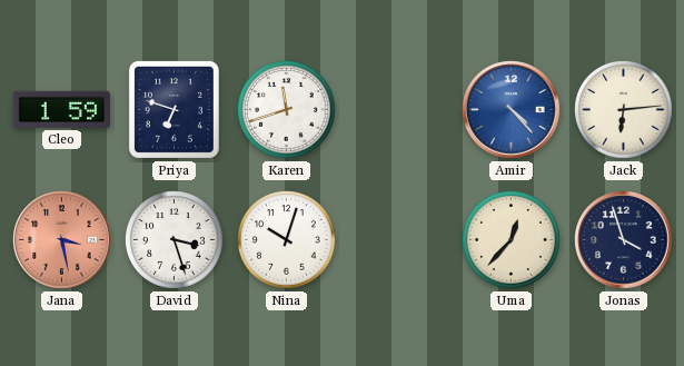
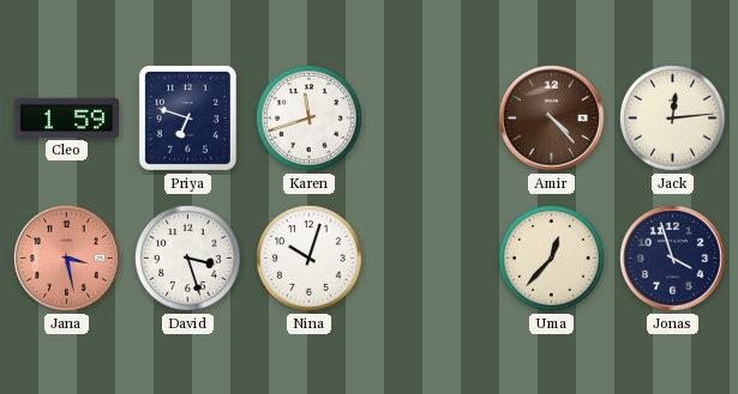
Amir dial: blue -> brown
Jack: 6:14 -> 12:14
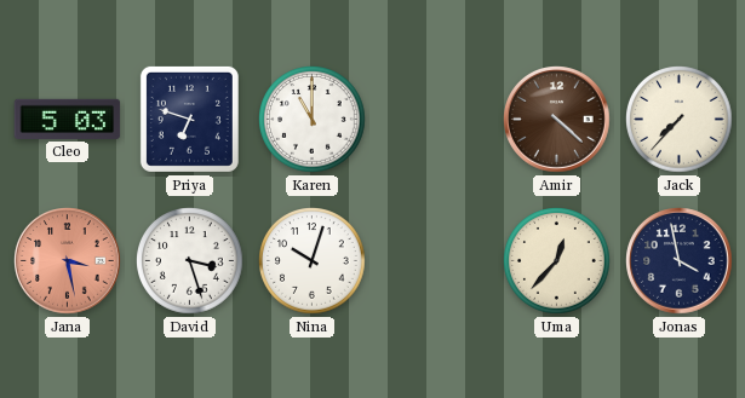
Cleo: 1:59 -> 5:03
Karen: 11:42 -> 11:00
Amir: 4:23 -> 4:22
Jack: 12:14 -> 7:37
Jonas: 3:57 -> 3:58
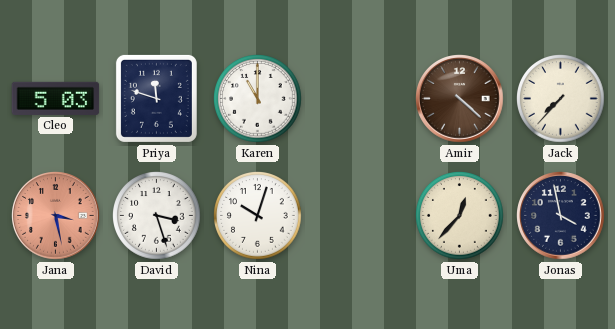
Priya: 6:48 -> 11:48
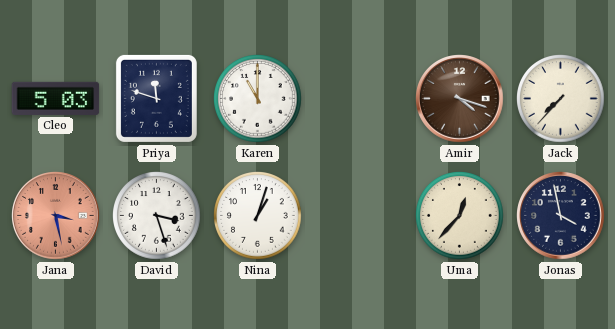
Amir: 4:22 -> 4:18
Nina: 10:03 -> 1:03
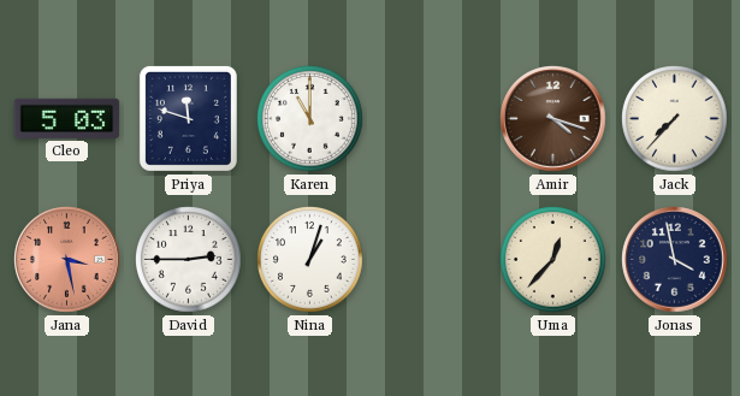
David: 3:27 -> 2:45
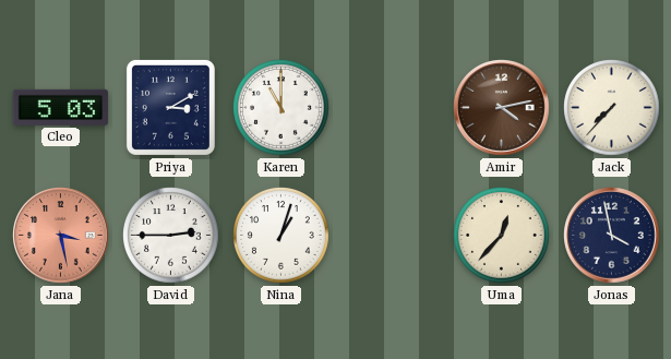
Priya: 11:48 -> 3:10
Amir: 4:18 -> 4:13
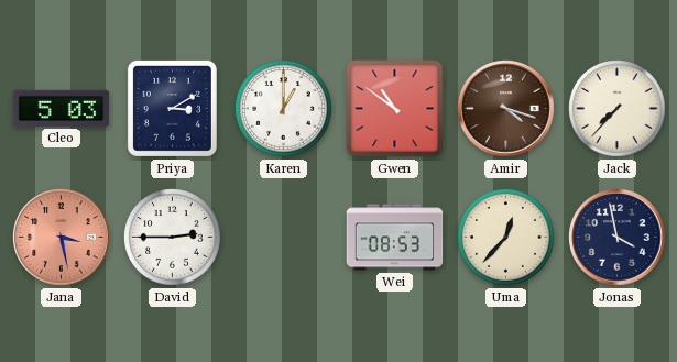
Karen: 11:00 -> 1:00
Gwen: none -> 10:51
Amir: 4:13 -> 4:18
Nina: 1:03 -> none
Wei: none -> 08:53
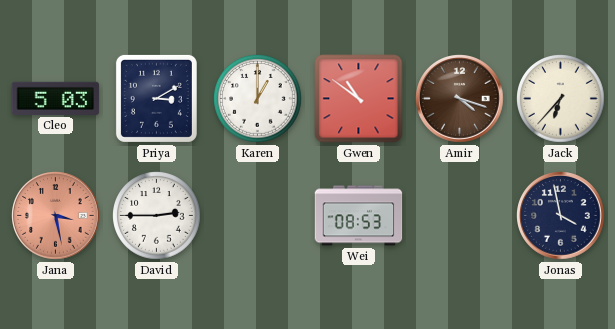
Jack: 7:37 -> 6:37
Uma: 12:37 -> none
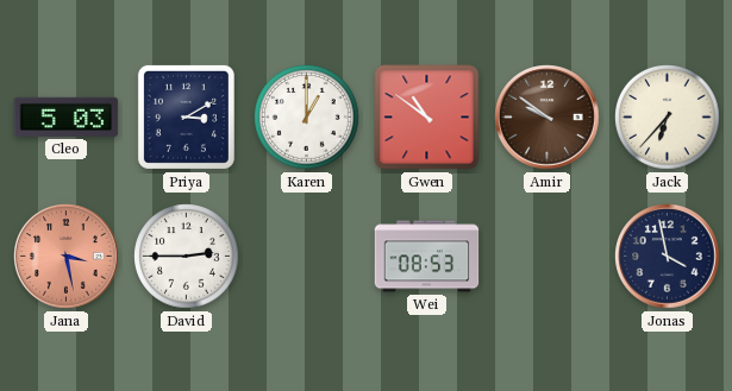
Amir: 4:18 -> 9:51
